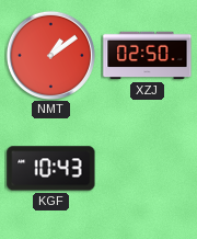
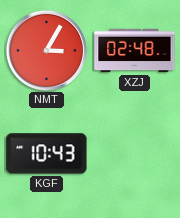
NMT: 1:09 -> 3:05
XZJ: 02:50 -> 02:48
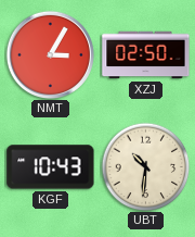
XZJ: 02:48 -> 02:50
UBT: none -> 10:31
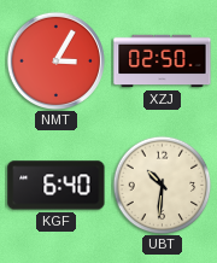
KGF: 10:43 -> 6:40
